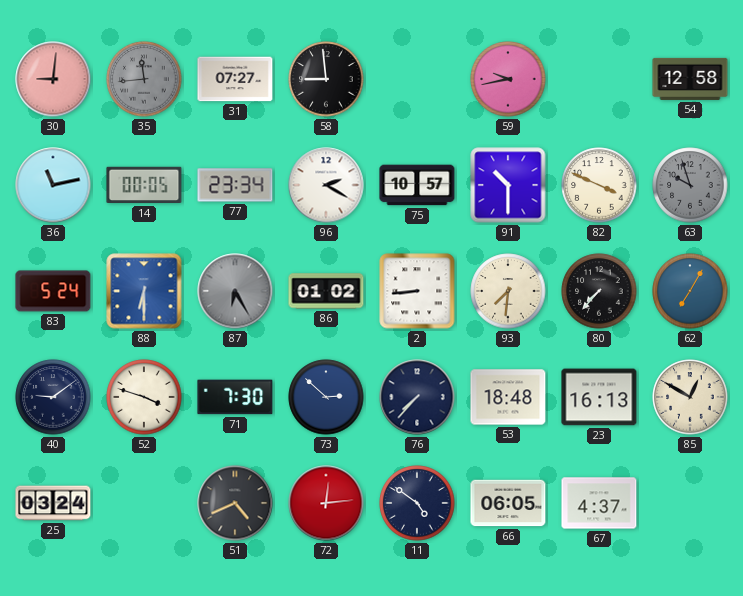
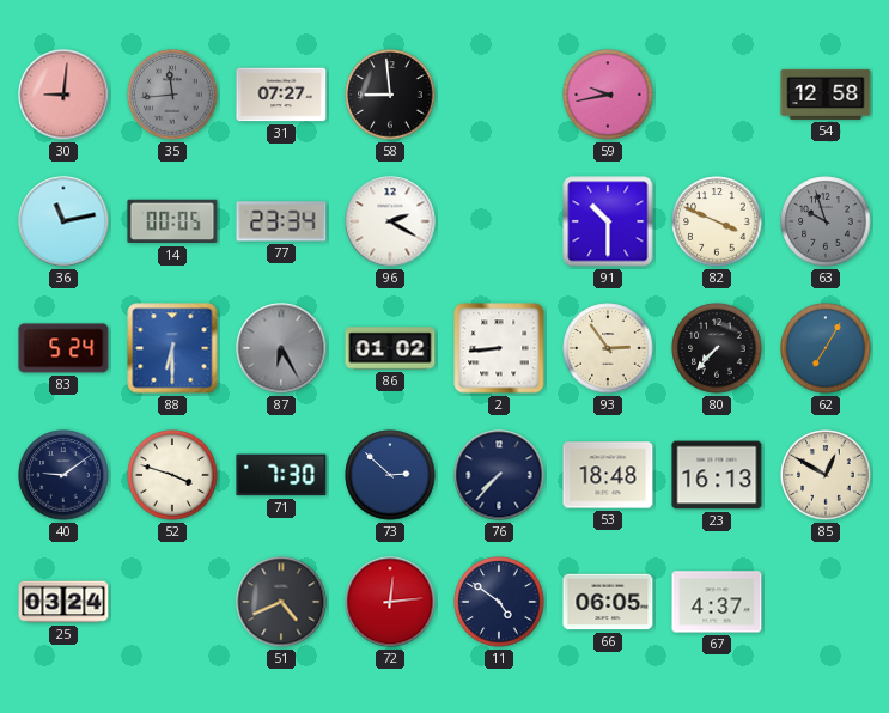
75: 10:57 -> none
93: 7:31 -> 2:54
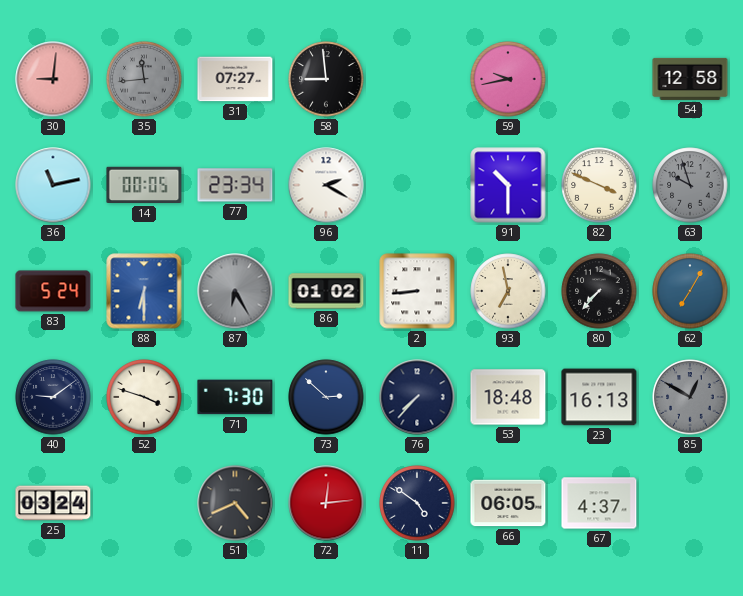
93: 2:54 -> 6:58
85 dial: cream -> grey
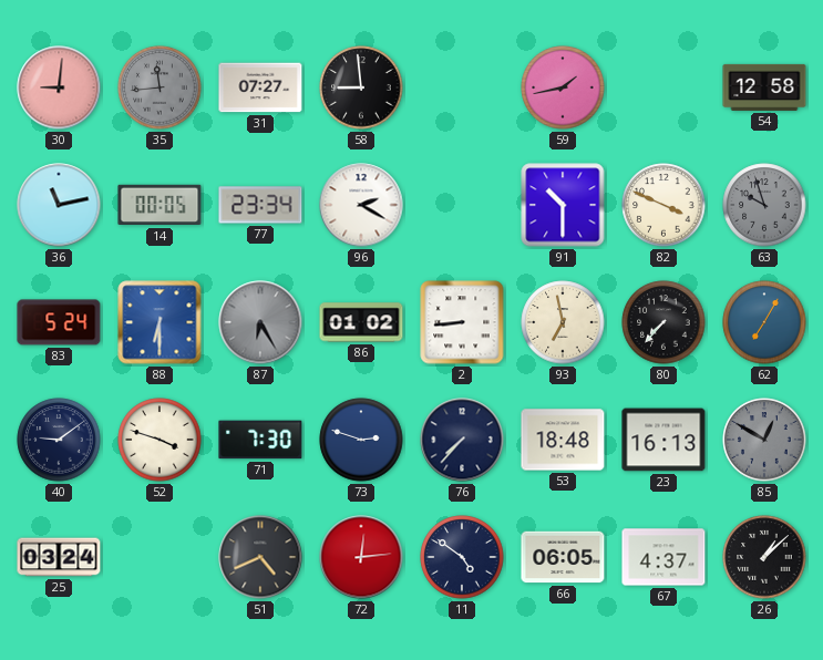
59: 9:43 -> 1:43
73: 2:52 -> 2:48
26: none -> 1:08
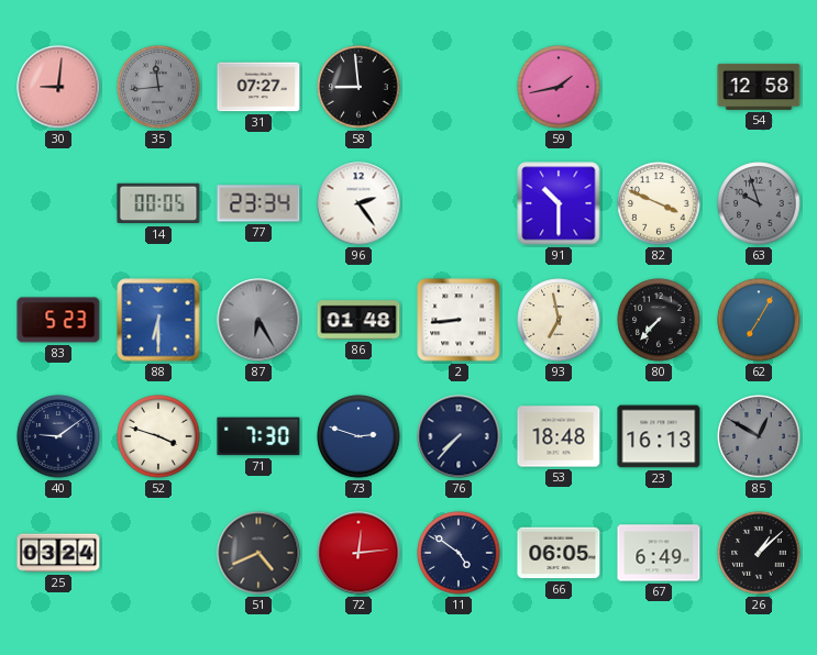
36: 11:13 -> none
96: 2:20 -> 2:24
83: 5:24 -> 5:23
86: 01:02 -> 01:48
67: 4:37 -> 6:49
